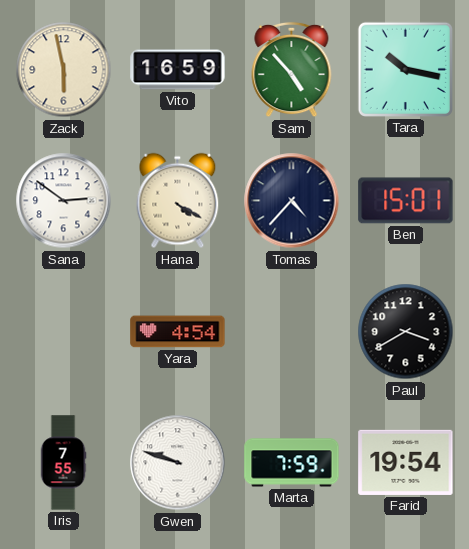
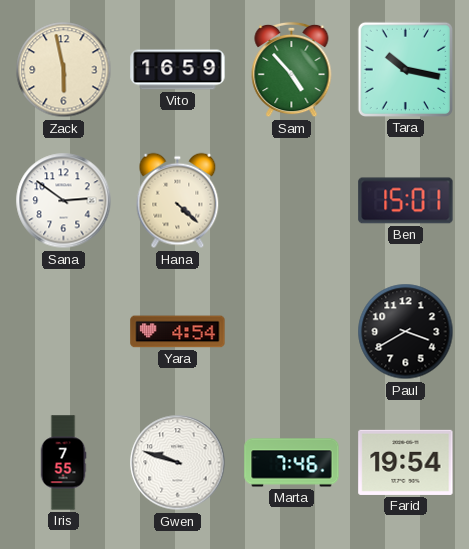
Hana: 4:20 -> 4:22
Tomas: 4:37 -> none
Marta: 7:59 -> 7:46
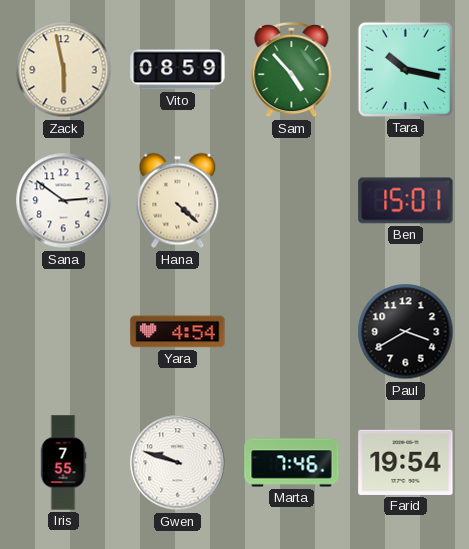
Vito: 16:59 -> 08:59
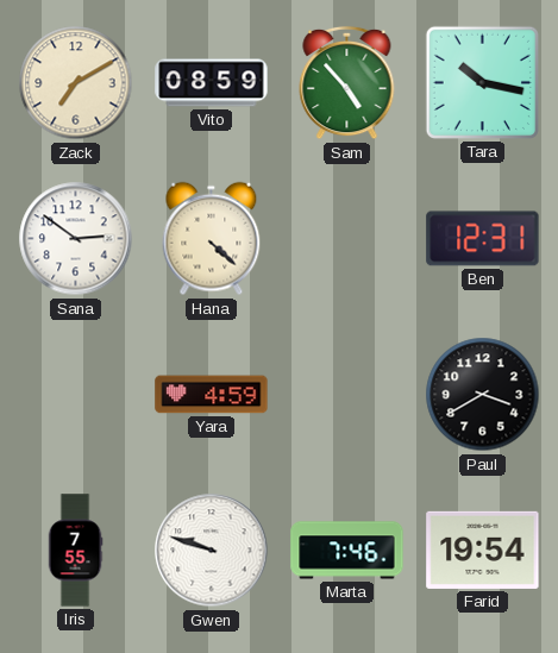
Zack: 5:58 -> 7:10
Ben: 15:01 -> 12:31
Yara: 4:54 -> 4:59
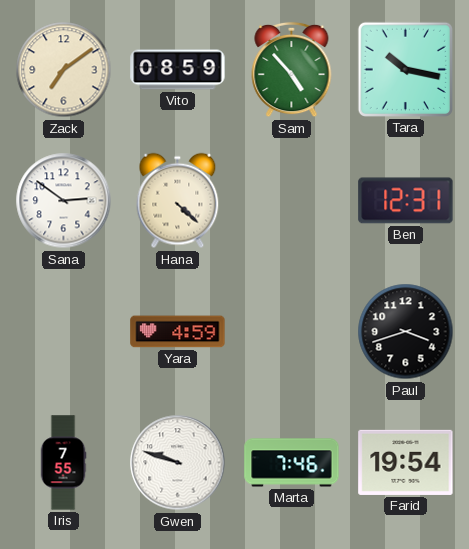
Zack: 7:10 -> 7:09
Paul: 3:40 -> 3:42
